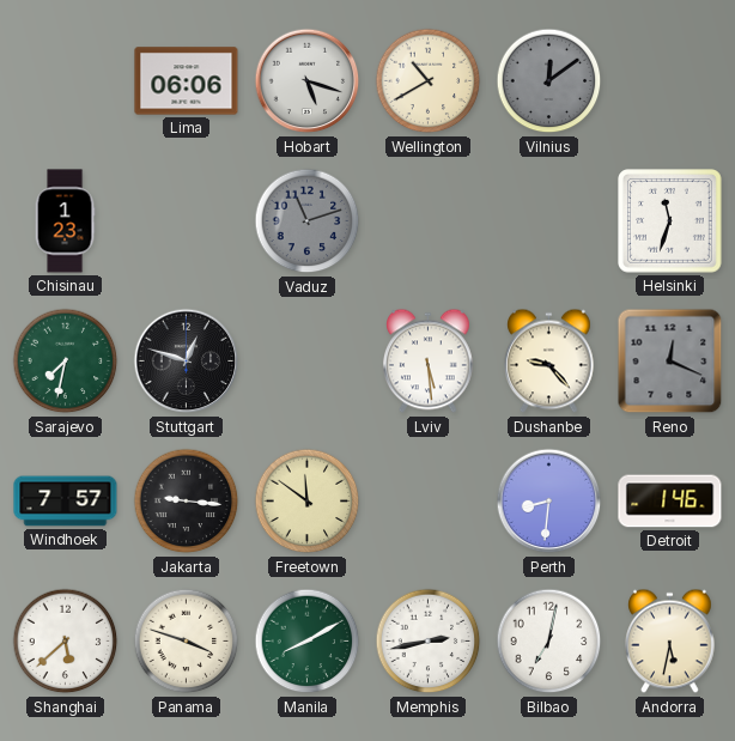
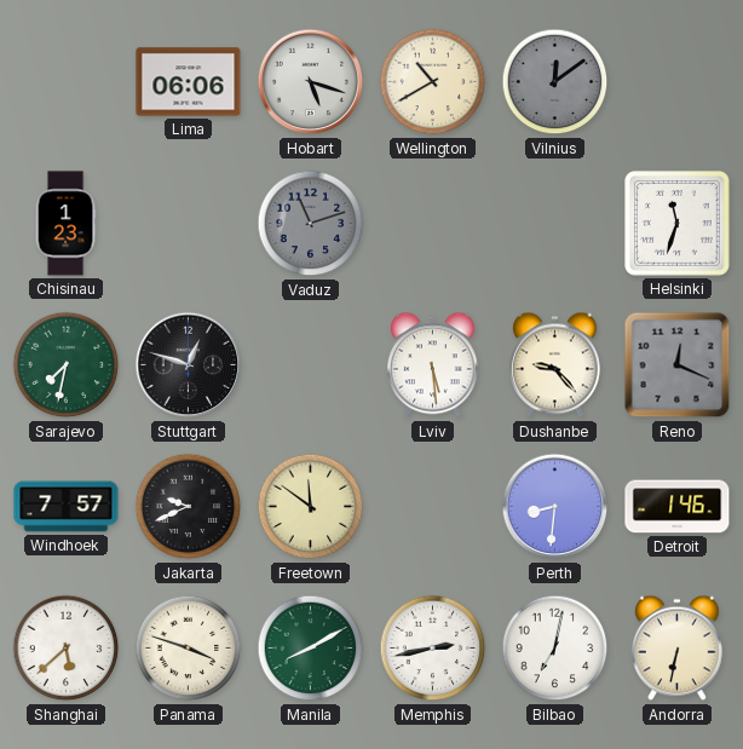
Jakarta: 9:16 -> 9:41
Andorra: 5:32 -> 6:32
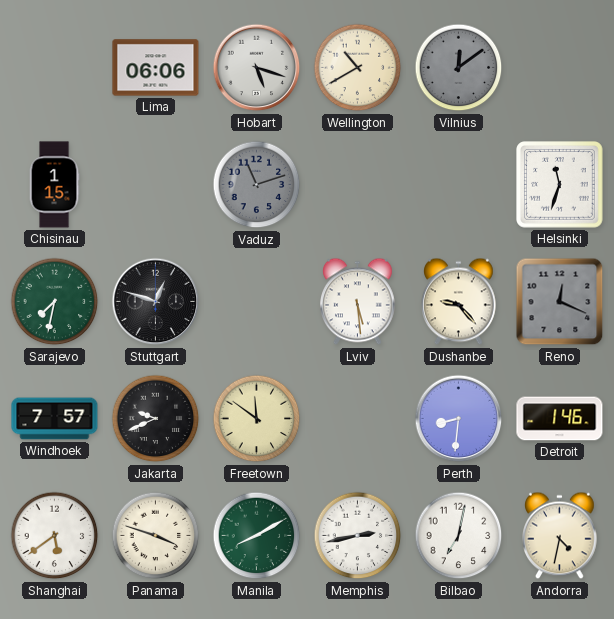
Chisinau: 1:23 -> 1:15
Shanghai: 5:38 -> 5:39
Andorra: 6:32 -> 4:32
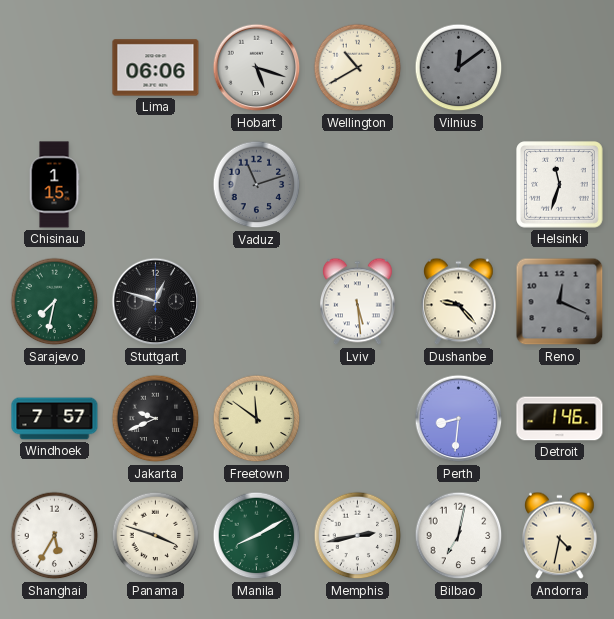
Shanghai: 5:39 -> 5:35
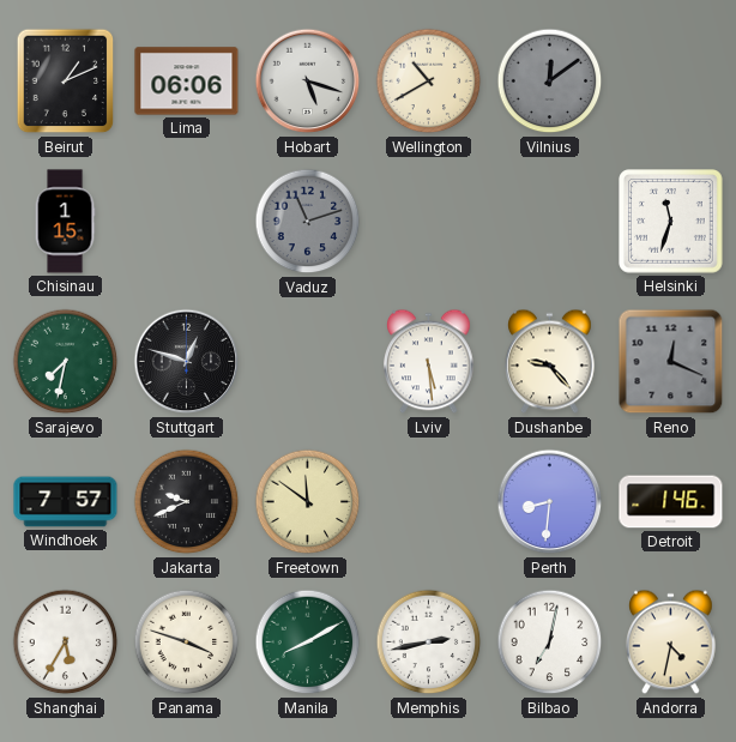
Beirut: none -> 1:11
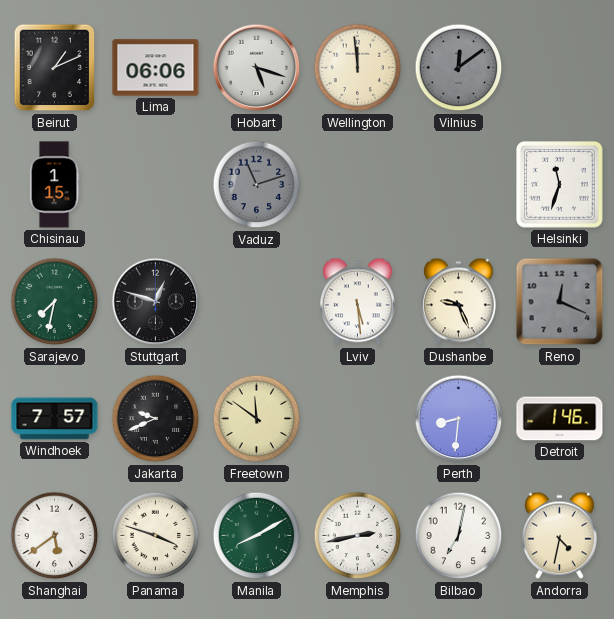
Wellington: 10:40 -> 11:59
Dushanbe: 9:23 -> 9:26
Shanghai: 5:35 -> 5:39
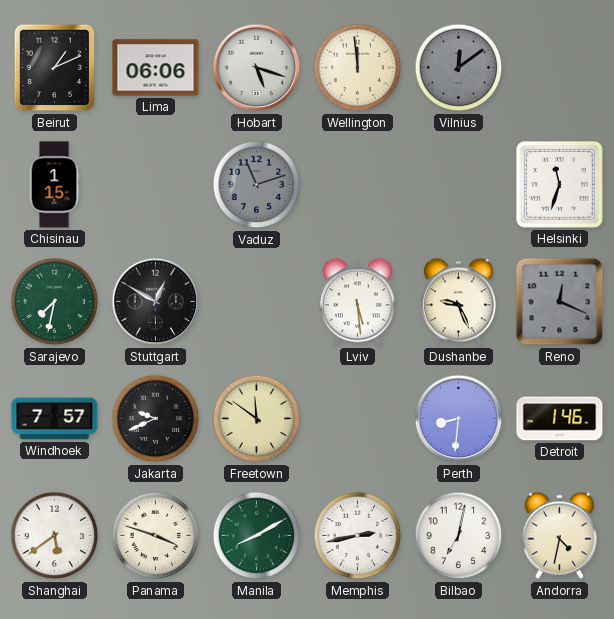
Stuttgart: 12:48 -> 12:50
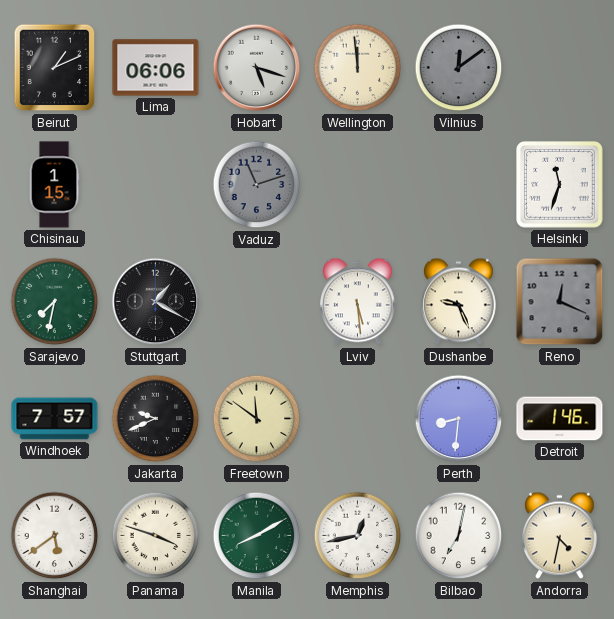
Stuttgart: 12:50 -> 1:20
Memphis: 2:43 -> 12:43
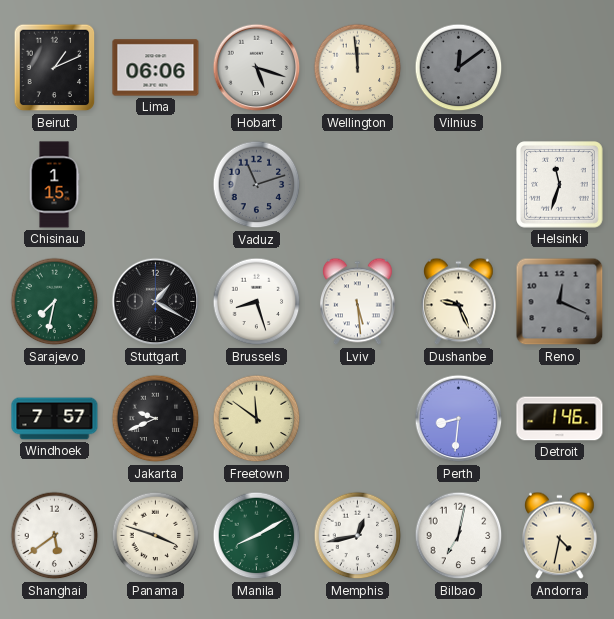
Brussels: none -> 8:27
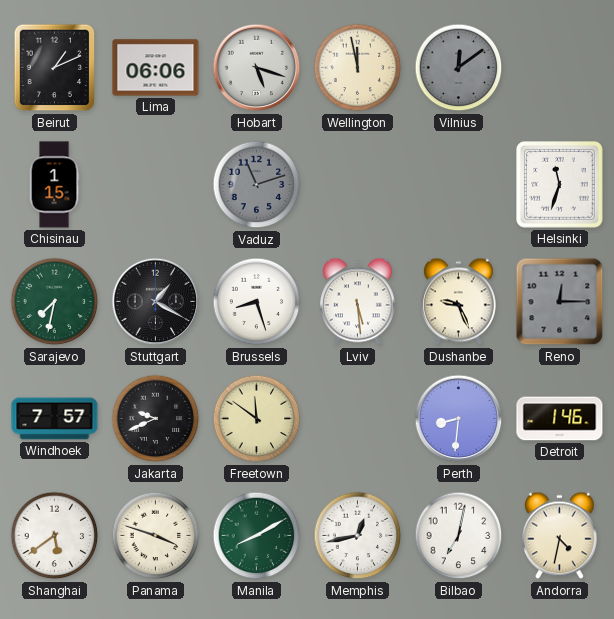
Wellington: 11:59 -> 11:58
Reno: 12:19 -> 12:15
